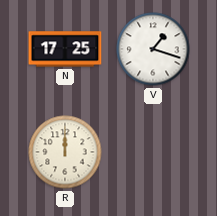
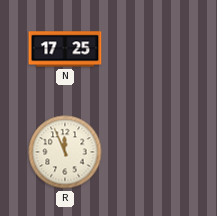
V: 1:18 -> none
R: 12:00 -> 11:56
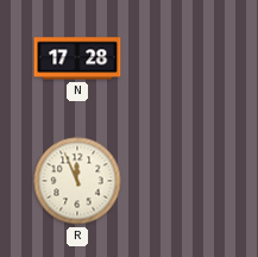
N: 17:25 -> 17:28
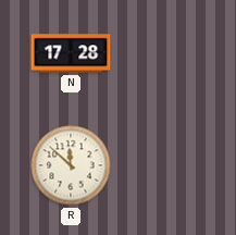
R: 11:56 -> 11:52
